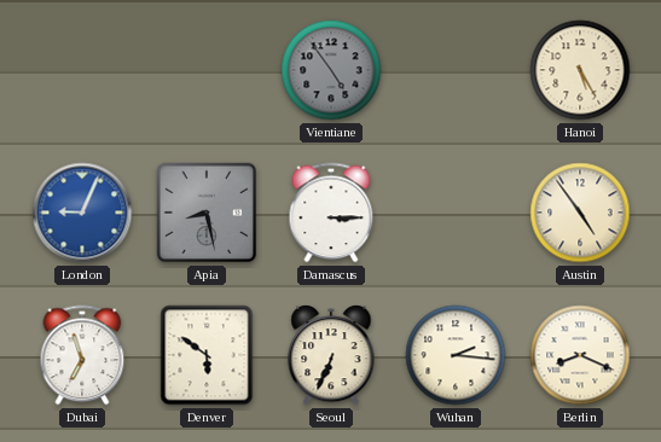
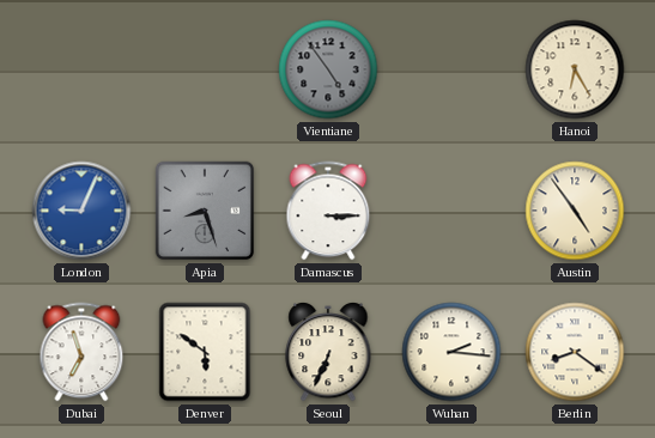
Hanoi: 5:25 -> 6:25
Apia: 8:28 -> 8:27
Berlin: 8:19 -> 8:21
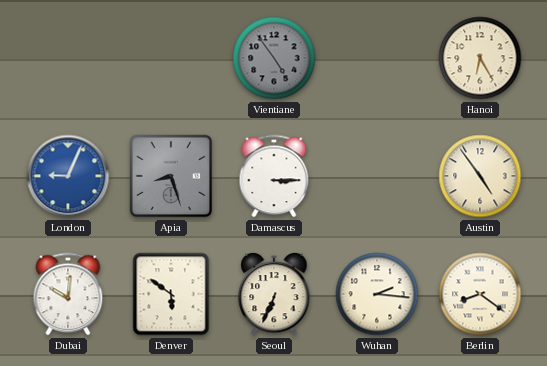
Dubai: 6:57 -> 10:01
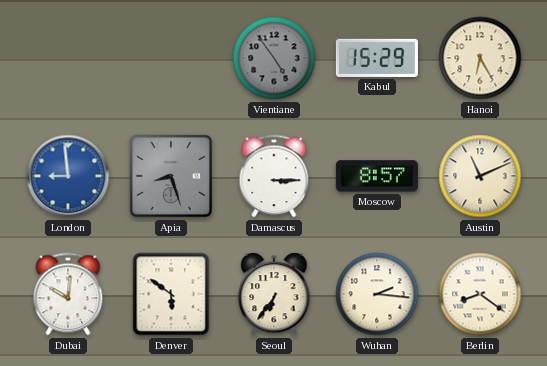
Kabul: none -> 15:29
London: 9:04 -> 8:59
Moscow: none -> 8:57
Austin: 4:54 -> 11:11
Seoul: 6:34 -> 6:36
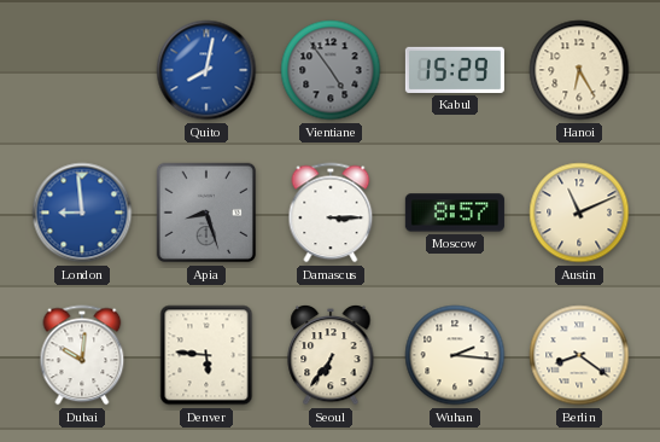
Quito: none -> 8:02
Denver: 5:51 -> 5:46
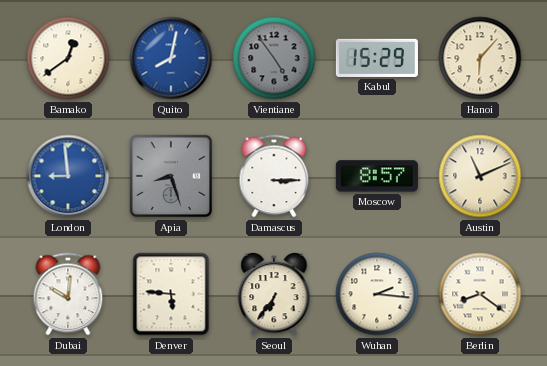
Bamako: none -> 12:39
Hanoi: 6:25 -> 6:07
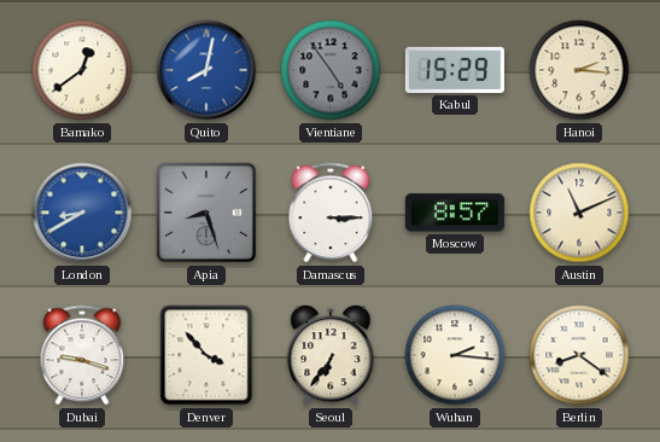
Hanoi: 6:07 -> 2:16
London: 8:59 -> 8:40
Dubai: 10:01 -> 9:18
Denver: 5:46 -> 3:53
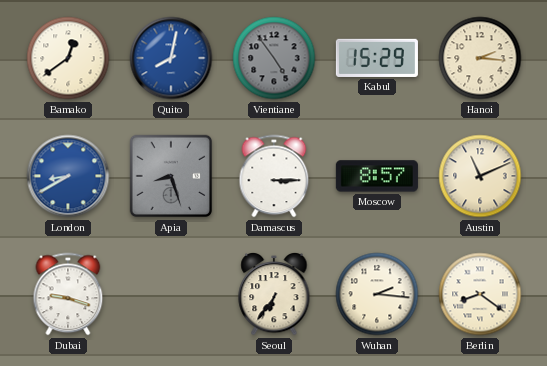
Denver: 3:53 -> none
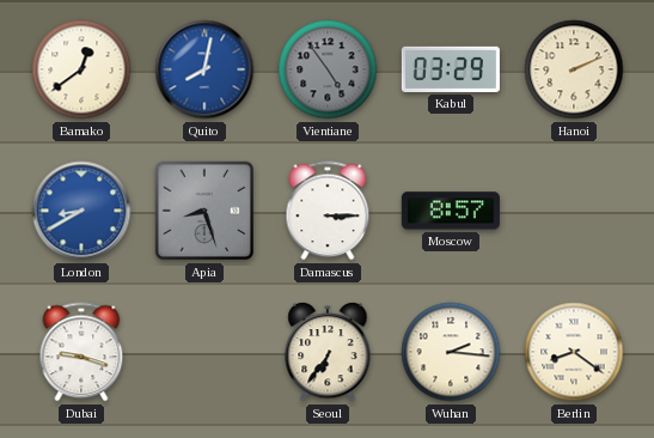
Kabul: 15:29 -> 03:29
Hanoi: 2:16 -> 2:11
Austin: 11:11 -> none
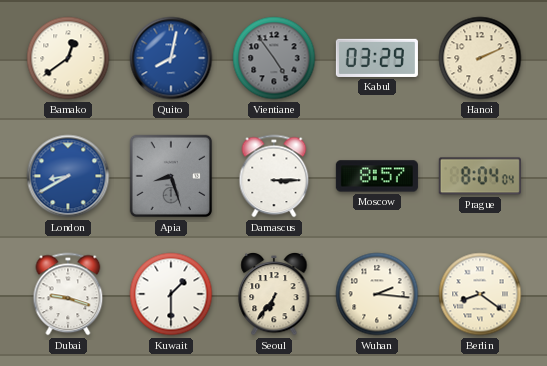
Prague: none -> 8:04
Kuwait: none -> 1:30
